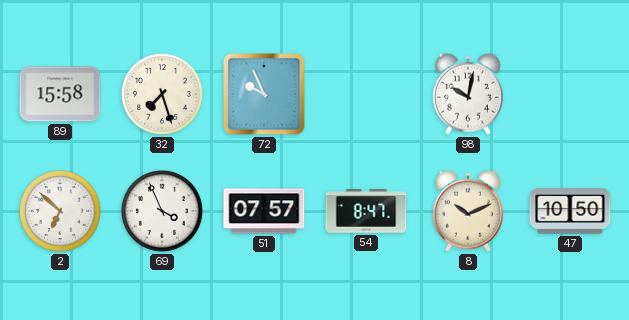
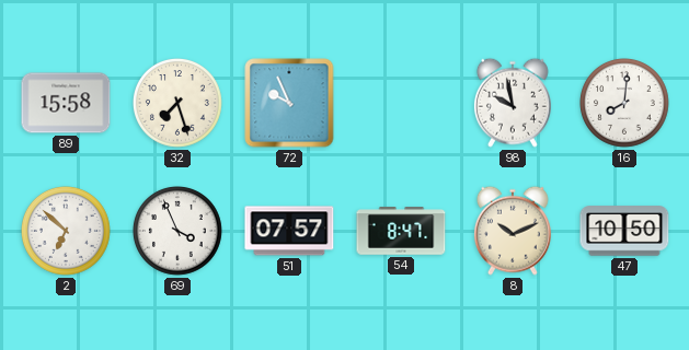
98: 10:02 -> 9:58
16: none -> 8:01
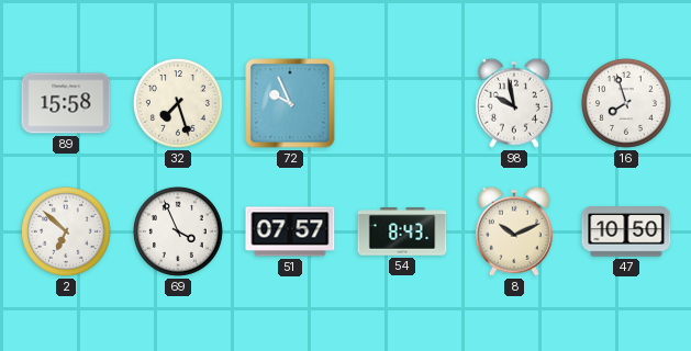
16: 8:01 -> 7:57
54: 8:47 -> 8:43
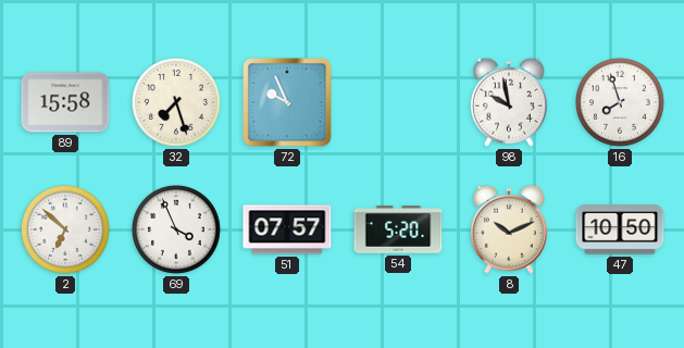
54: 8:43 -> 5:20
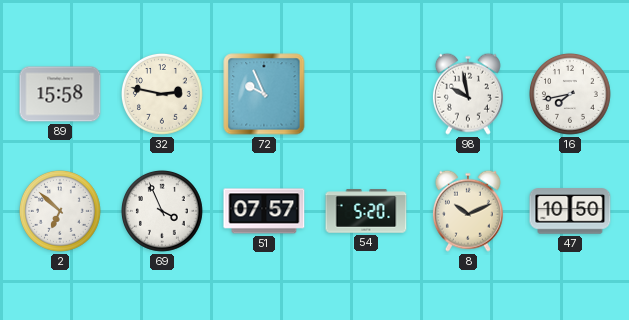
32: 7:27 -> 2:47
16: 7:57 -> 7:43
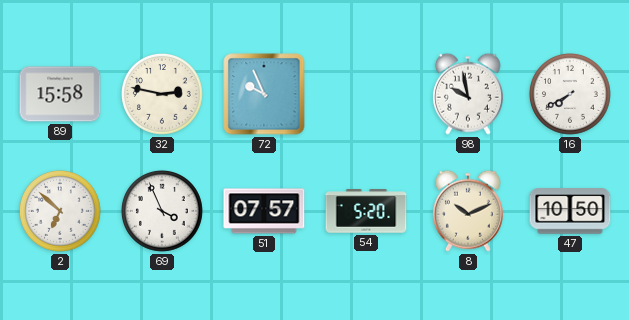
16: 7:43 -> 7:40
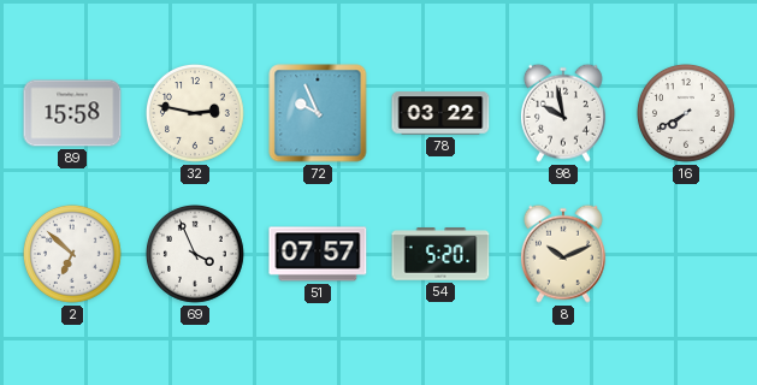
78: none -> 03:22
47: 10:50 -> none
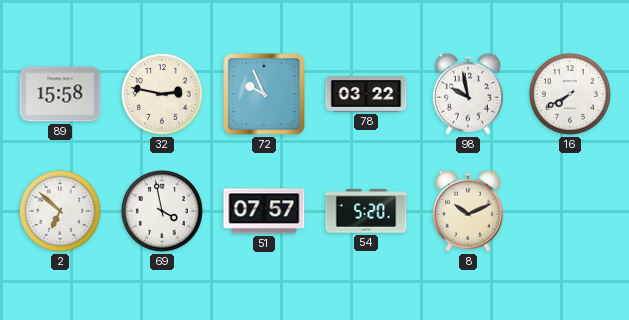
69: 3:56 -> 3:58
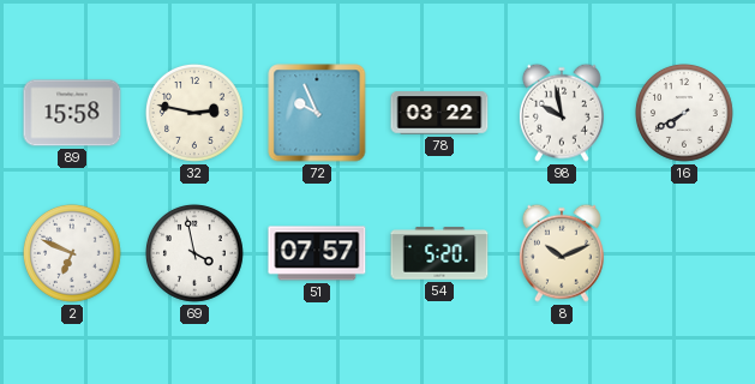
2: 6:52 -> 6:49
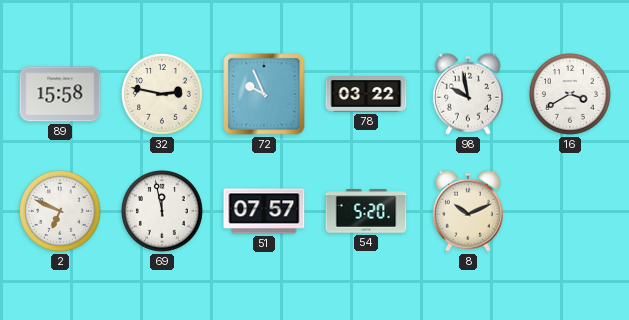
16: 7:40 -> 3:40
69: 3:58 -> 11:58
